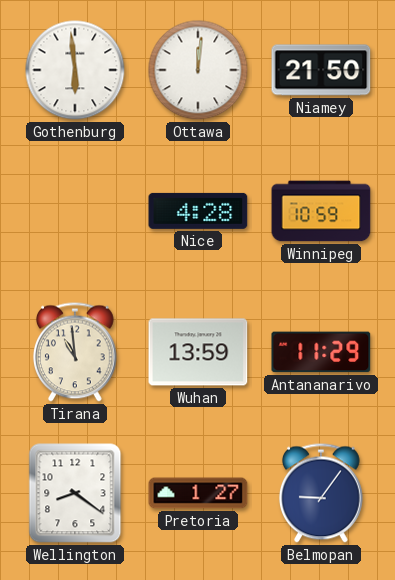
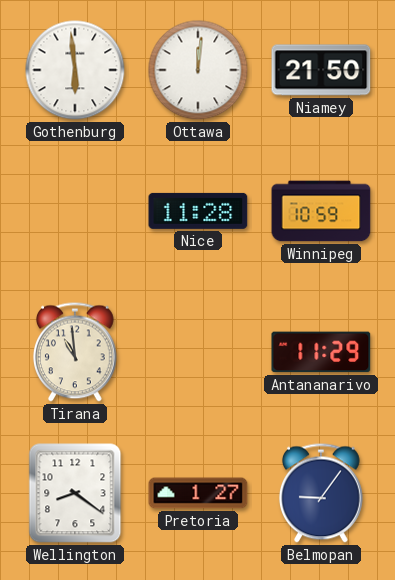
Nice: 4:28 -> 11:28
Wuhan: 13:59 -> none
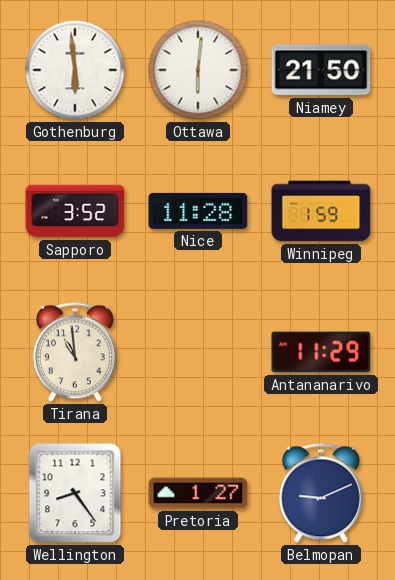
Ottawa: 12:01 -> 6:01
Sapporo: none -> 3:52
Winnipeg: 10:59 -> 1:59
Wellington: 8:21 -> 8:24
Belmopan: 9:06 -> 9:11
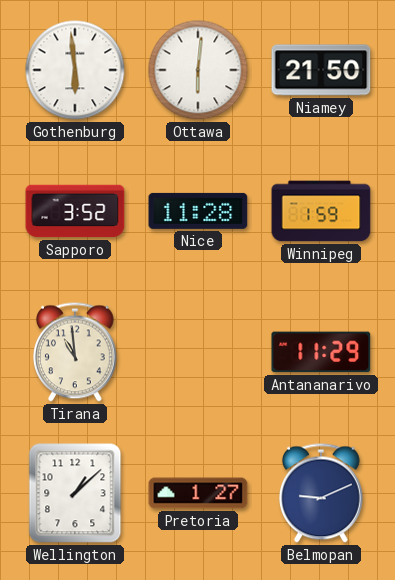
Wellington: 8:24 -> 1:08
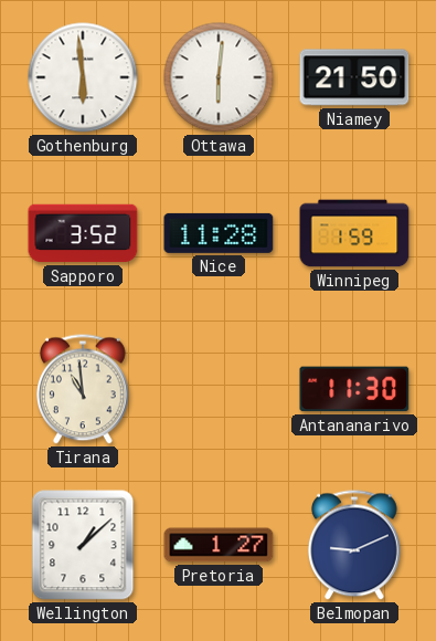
Antananarivo: 11:29 -> 11:30
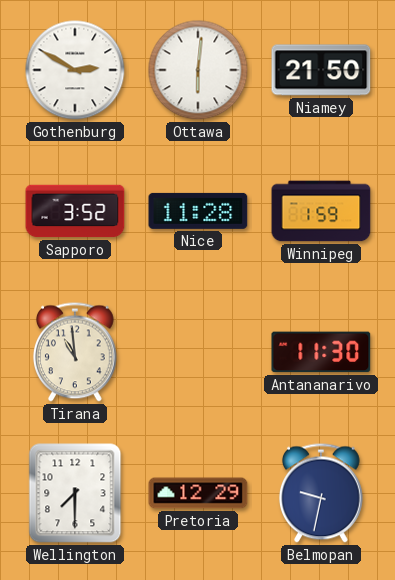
Gothenburg: 5:59 -> 2:50
Wellington: 1:08 -> 7:30
Pretoria: 1:27 -> 12:29
Belmopan: 9:11 -> 9:32
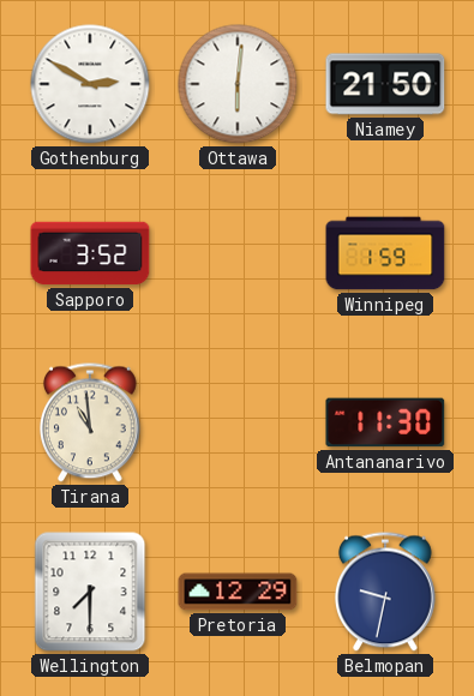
Nice: 11:28 -> none
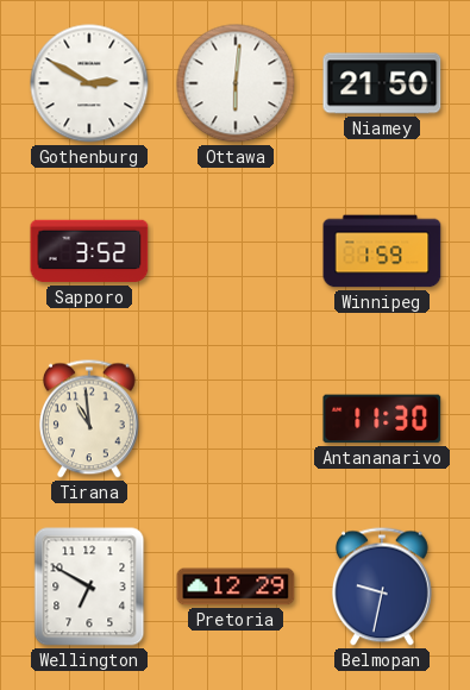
Wellington: 7:30 -> 6:50
